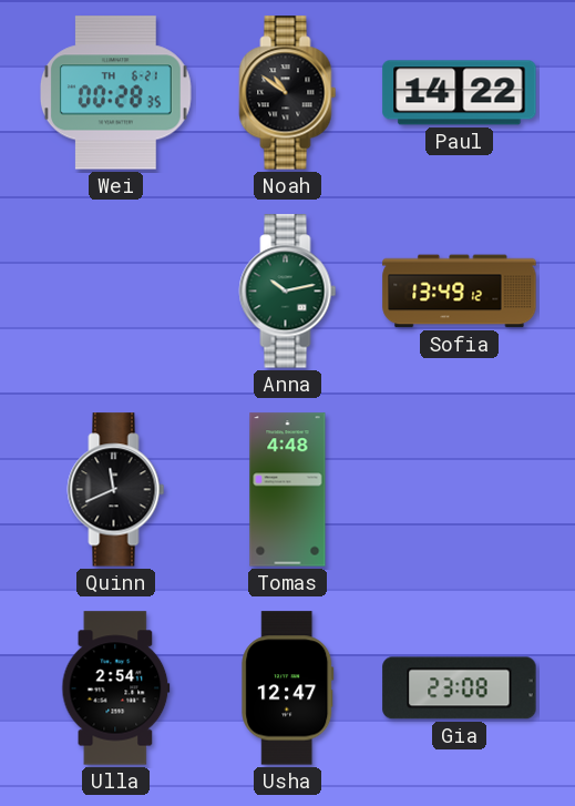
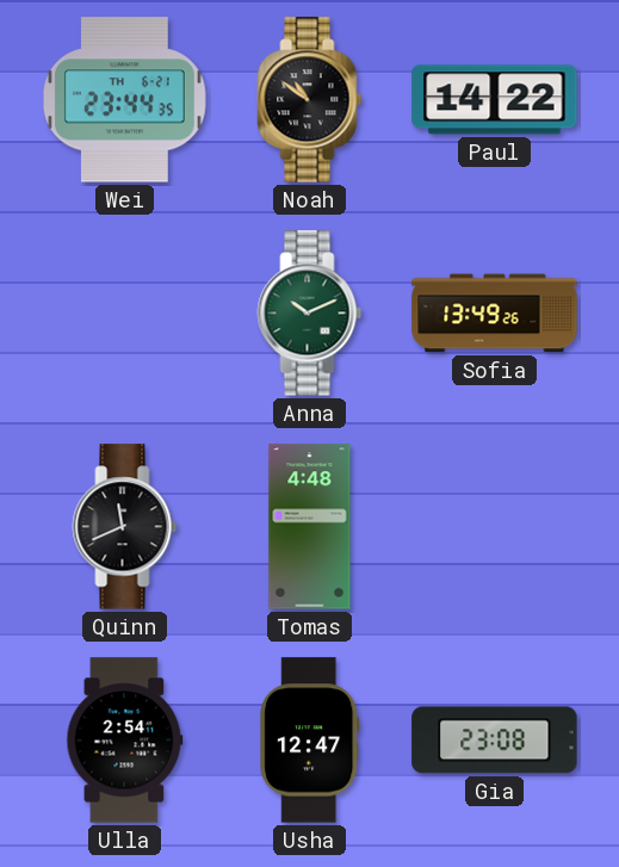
Wei: 00:28 -> 23:44
Anna: 10:13 -> 10:11
Sofia: 13:49:12 -> 13:49:26
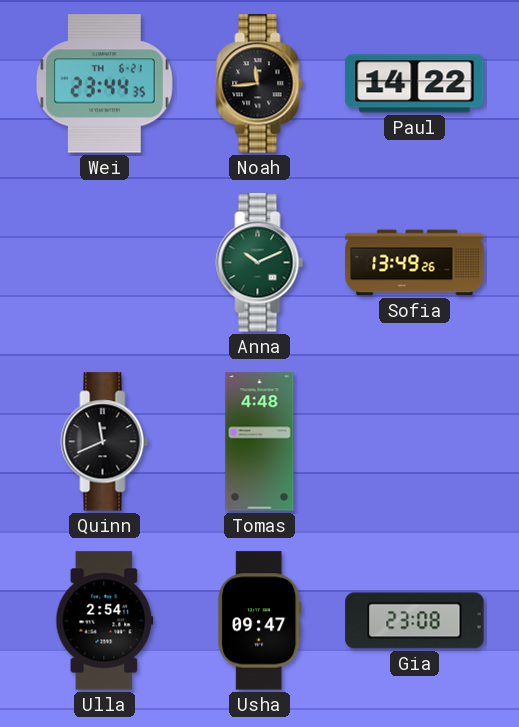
Noah: 10:51 -> 11:44
Usha: 12:47 -> 09:47
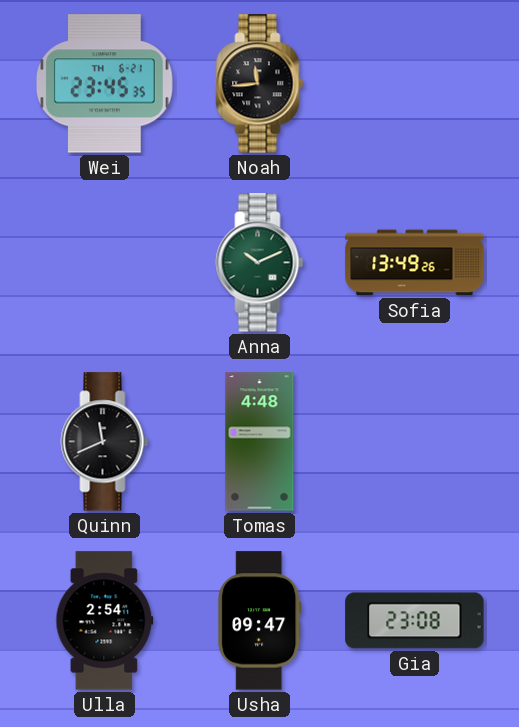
Wei: 23:44 -> 23:45
Paul: 14:22 -> none
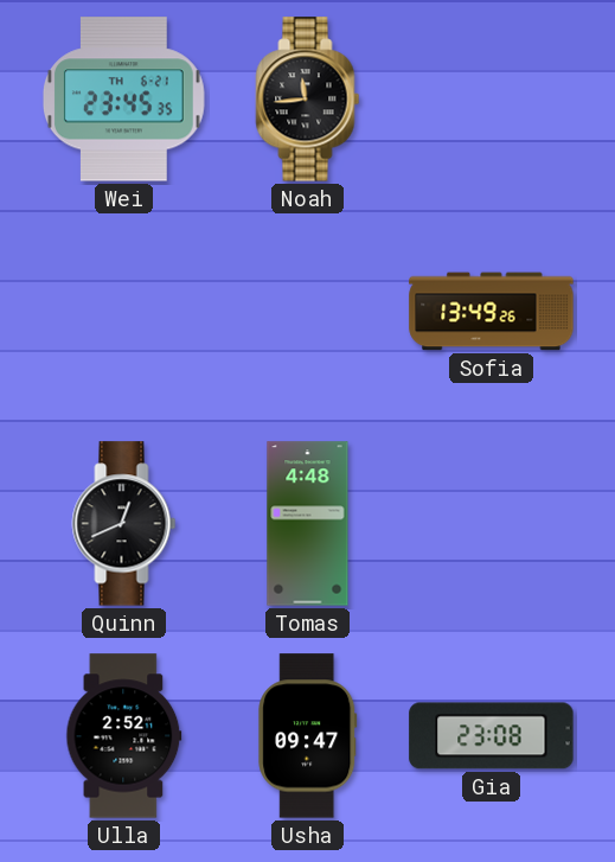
Anna: 10:11 -> none
Quinn: 11:41 -> 12:41
Ulla: 2:54 -> 2:52
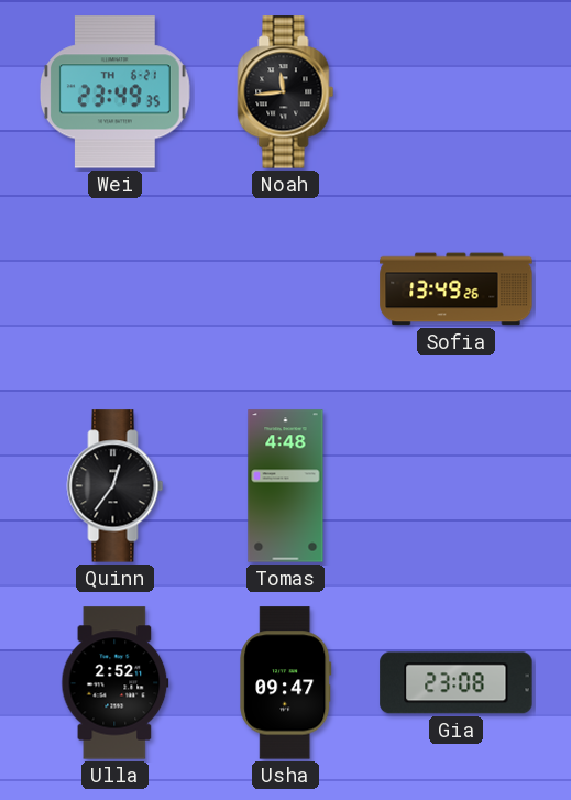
Wei: 23:45 -> 23:49
Quinn: 12:41 -> 12:36
